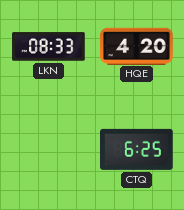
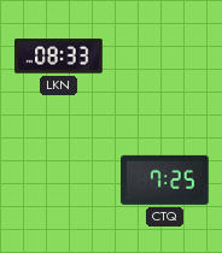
HQE: 4:20 -> none
CTQ: 6:25 -> 7:25
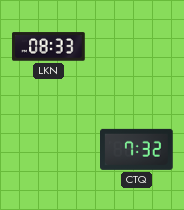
CTQ: 7:25 -> 7:32
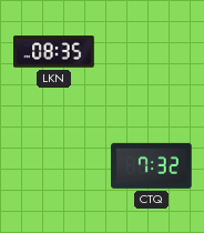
LKN: 08:33 -> 08:35
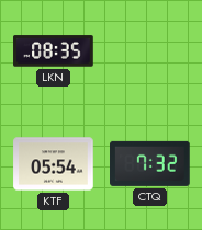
KTF: none -> 05:54
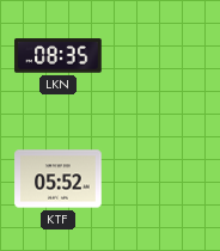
KTF: 05:54 -> 05:52
CTQ: 7:32 -> none
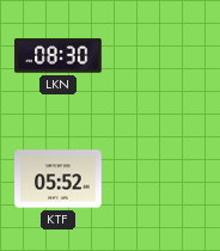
LKN: 08:35 -> 08:30
